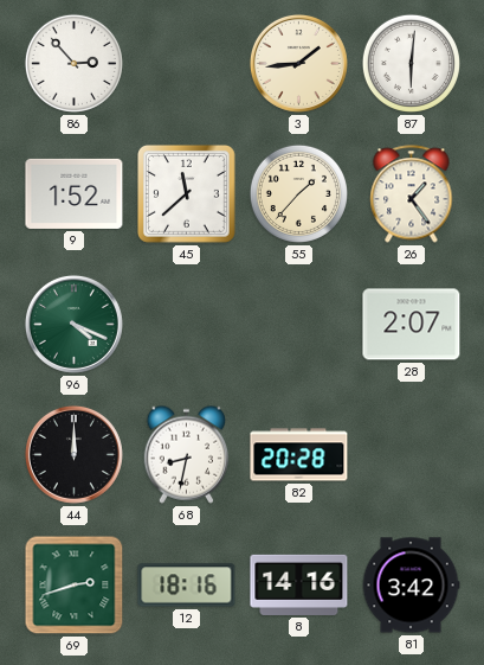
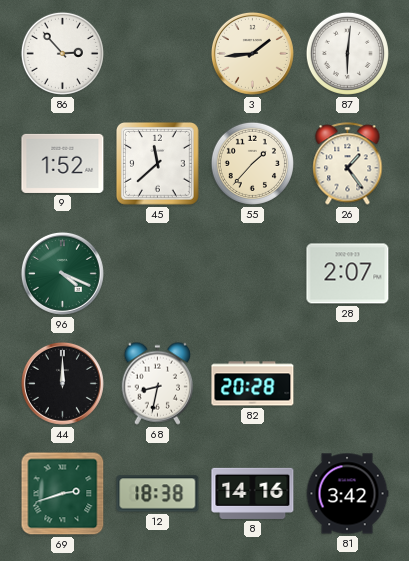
12: 18:16 -> 18:38
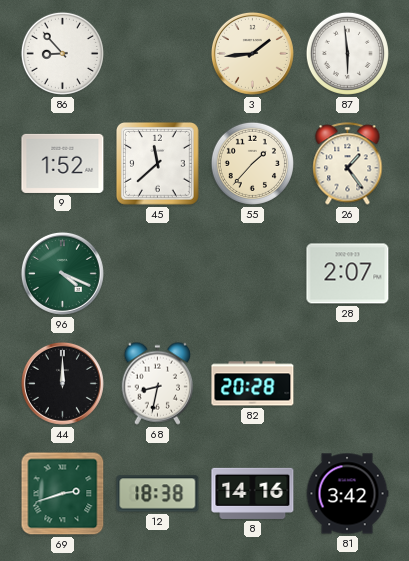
86: 2:53 -> 8:53
87: 6:01 -> 5:59
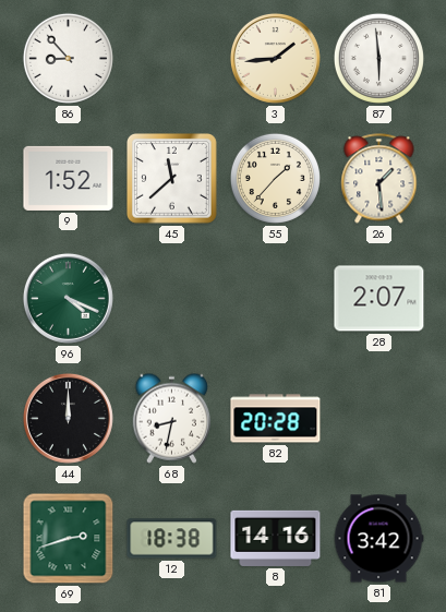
26: 1:24 -> 1:29
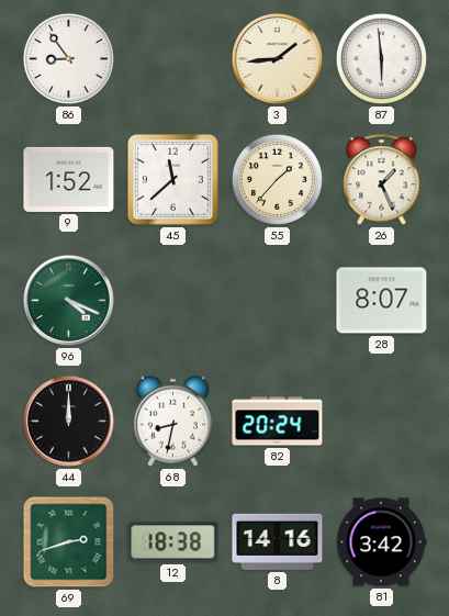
86: 8:53 -> 8:54
26: 1:29 -> 1:26
28: 2:07 -> 8:07
82: 20:28 -> 20:24
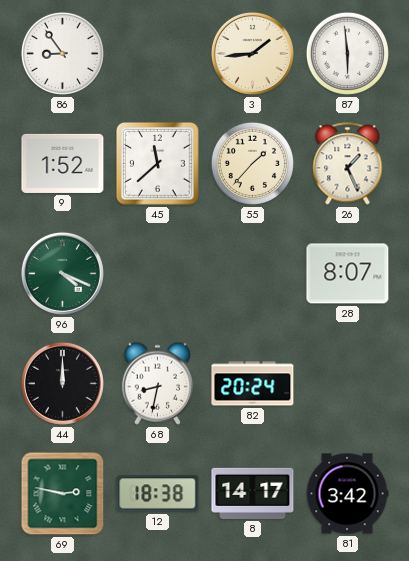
69: 2:42 -> 2:47
8: 14:16 -> 14:17
